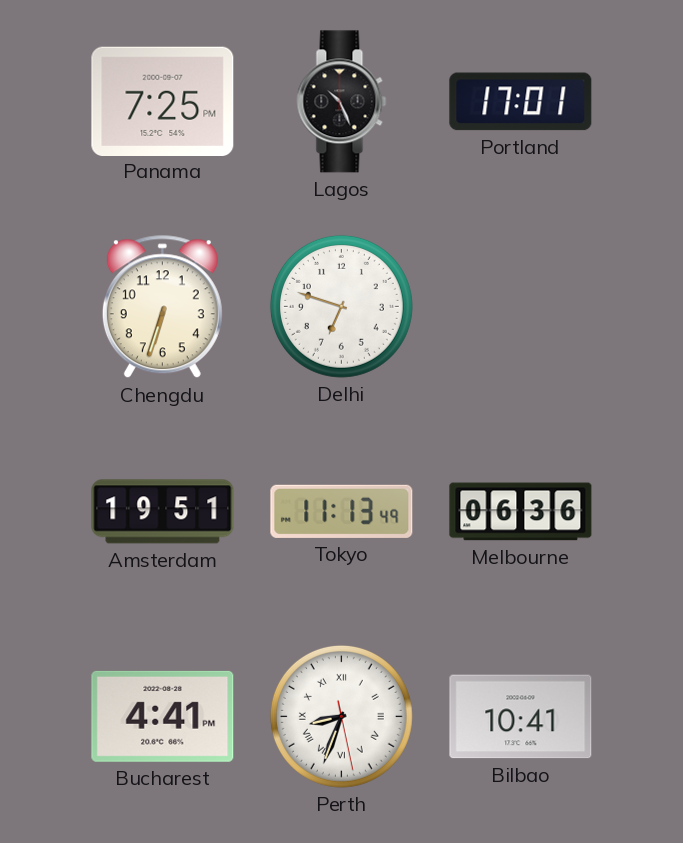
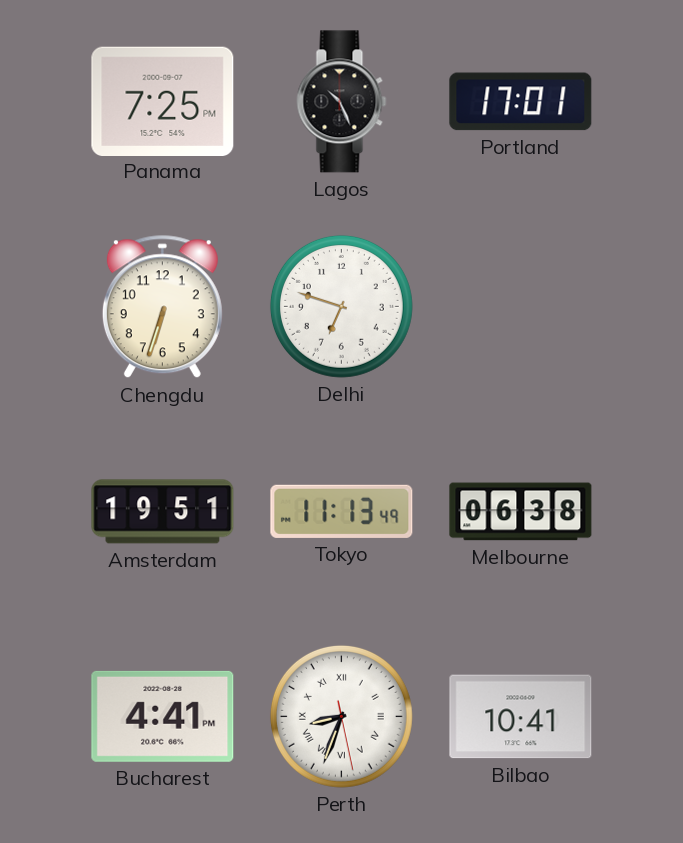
Melbourne: 06:36 -> 06:38
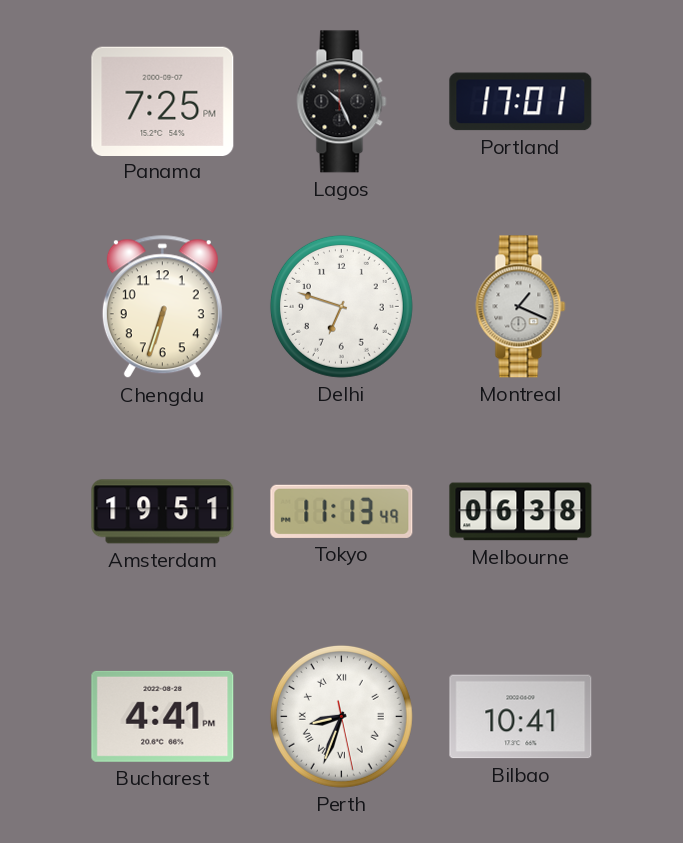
Montreal: none -> 1:19
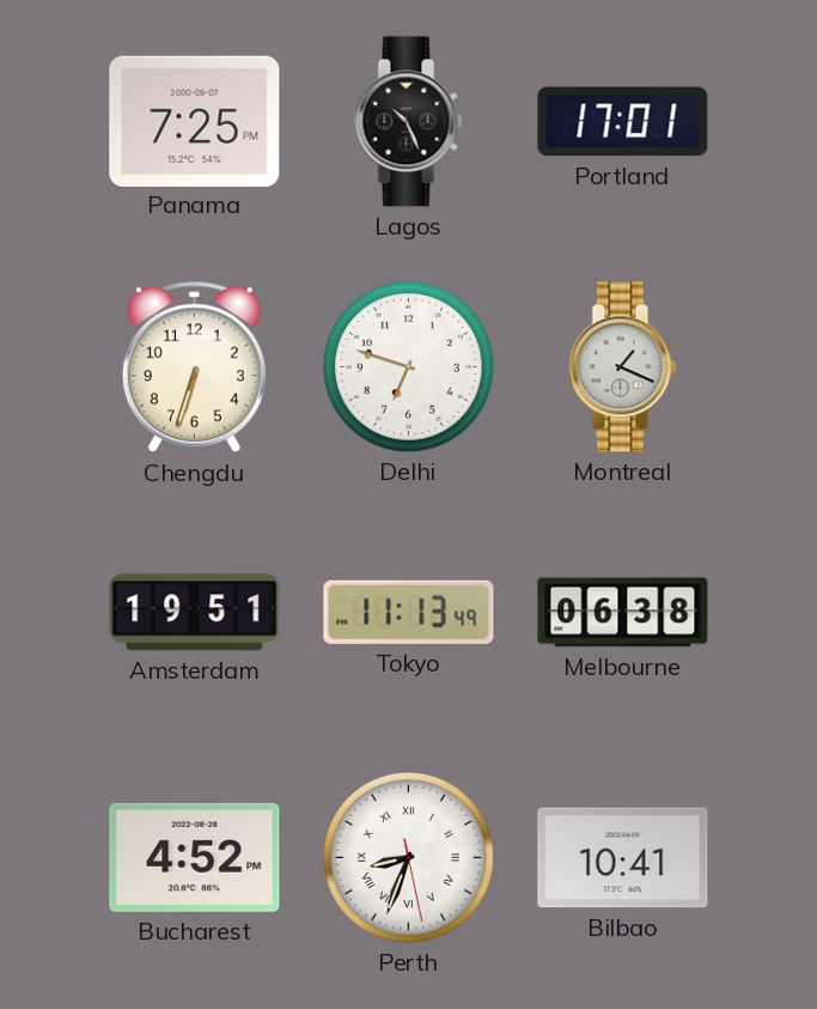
Bucharest: 4:41 -> 4:52
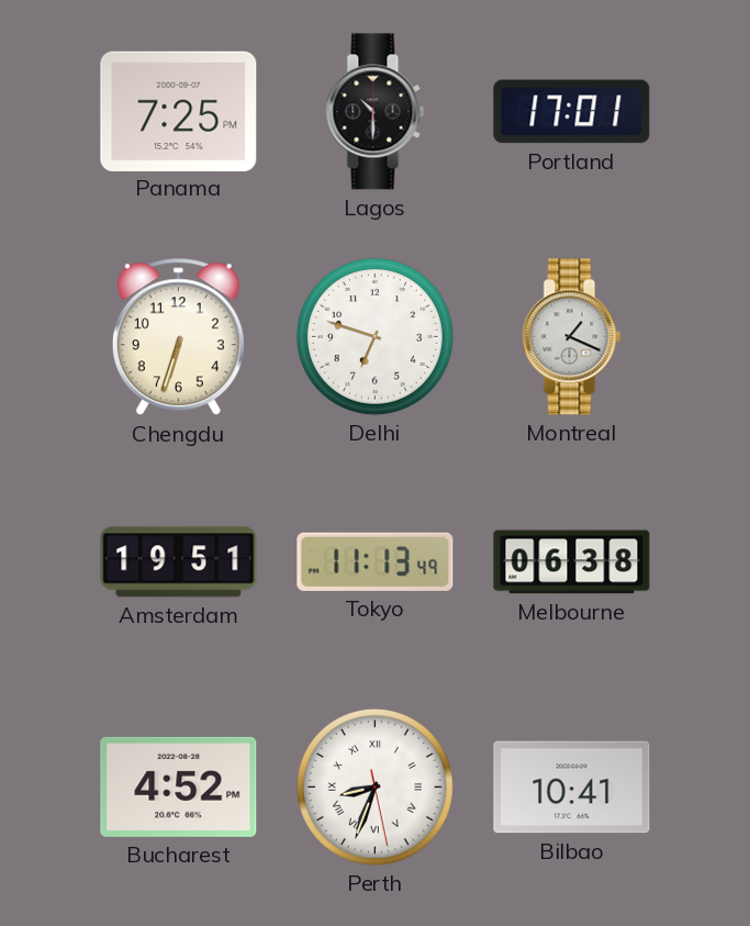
Lagos: 10:26 -> 10:30
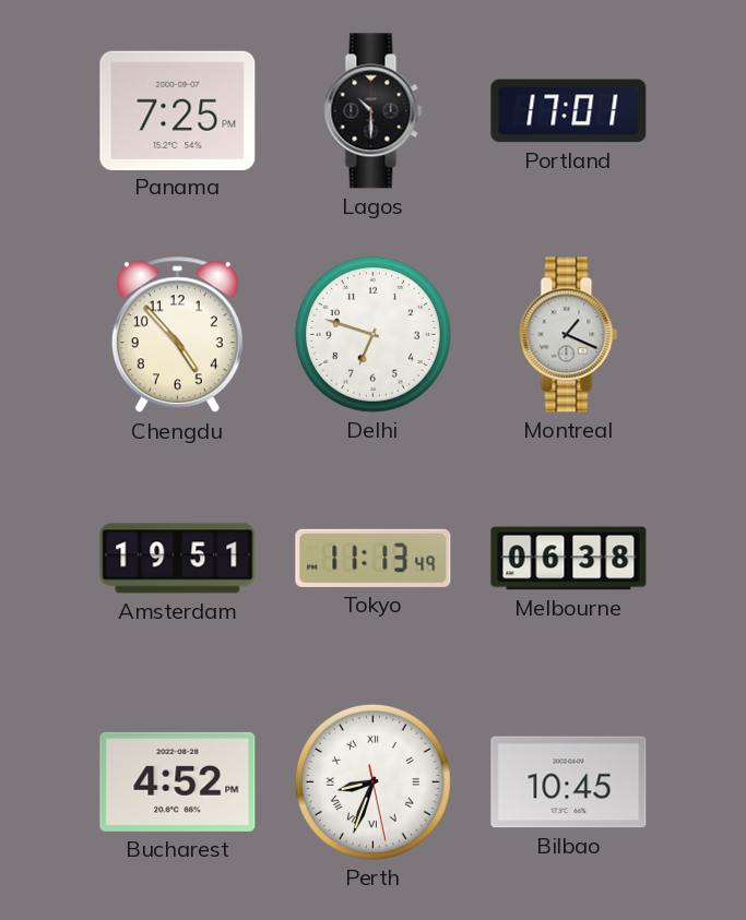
Chengdu: 6:33 -> 4:53
Bilbao: 10:41 -> 10:45
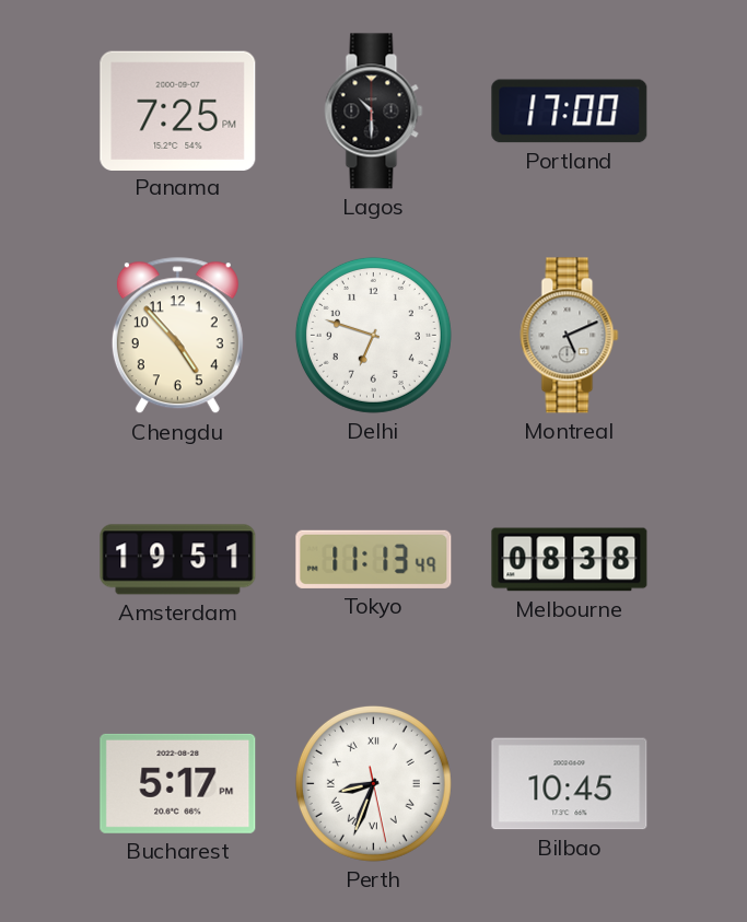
Portland: 17:01 -> 17:00
Montreal: 1:19 -> 5:11
Melbourne: 06:38 -> 08:38
Bucharest: 4:52 -> 5:17
